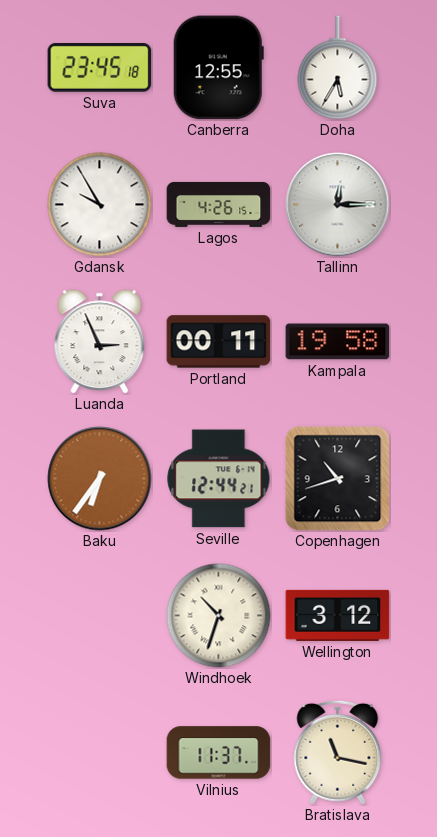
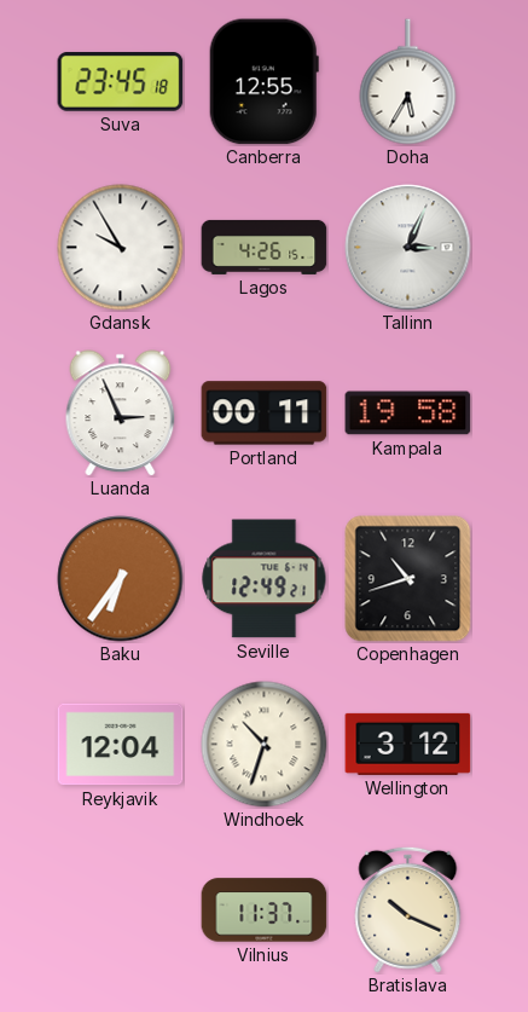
Tallinn: 12:15 -> 3:04
Seville: 12:44 -> 12:49
Reykjavik: none -> 12:04
Bratislava: 11:17 -> 10:19
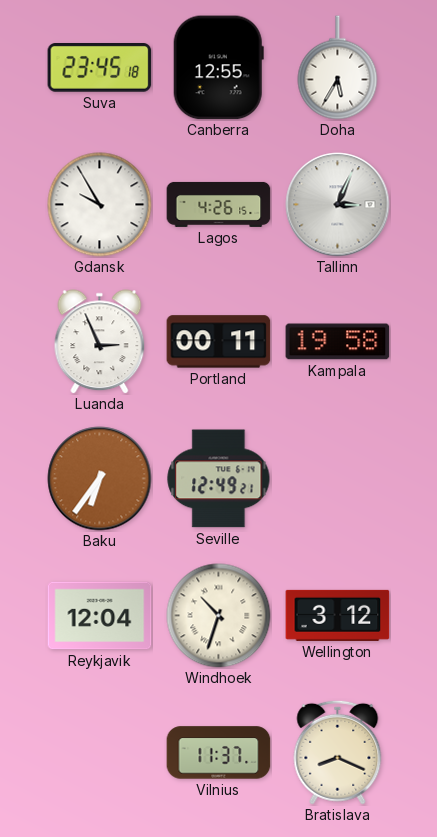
Copenhagen: 10:42 -> none
Bratislava: 10:19 -> 8:19
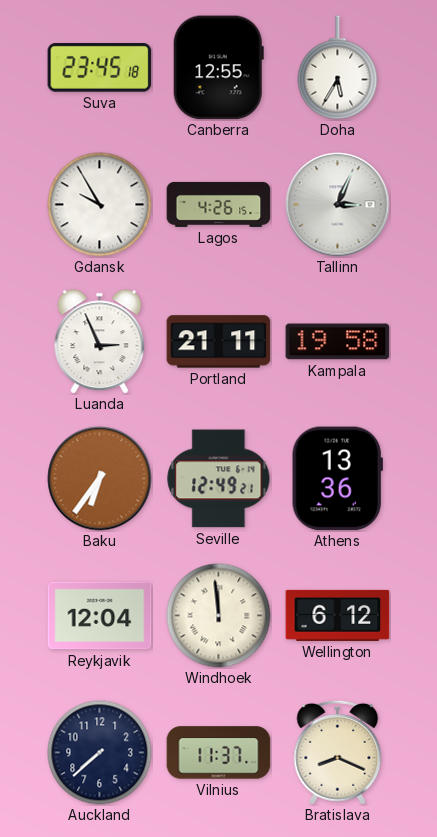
Portland: 00:11 -> 21:11
Athens: none -> 13:36
Windhoek: 10:33 -> 11:59
Wellington: 3:12 -> 6:12
Auckland: none -> 7:38
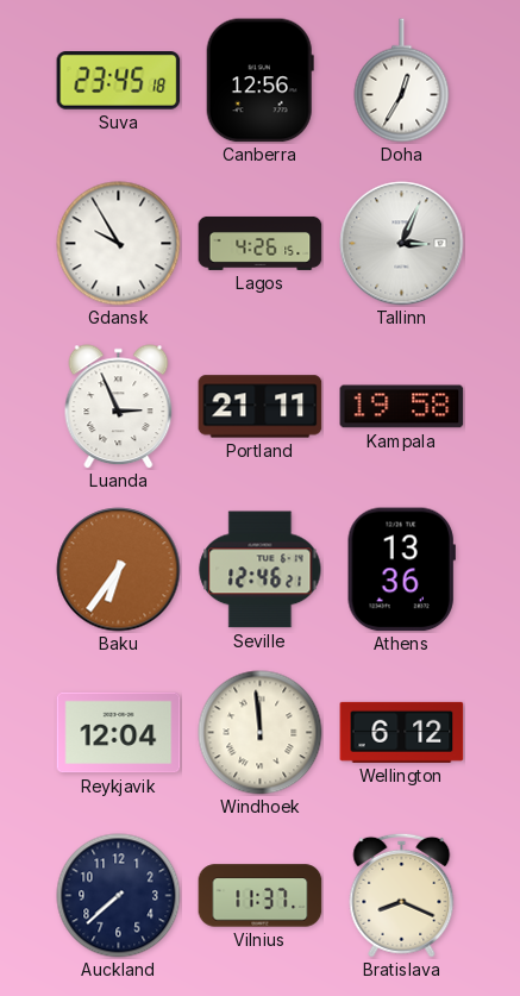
Canberra: 12:55 -> 12:56
Doha: 5:35 -> 12:35
Seville: 12:49 -> 12:46
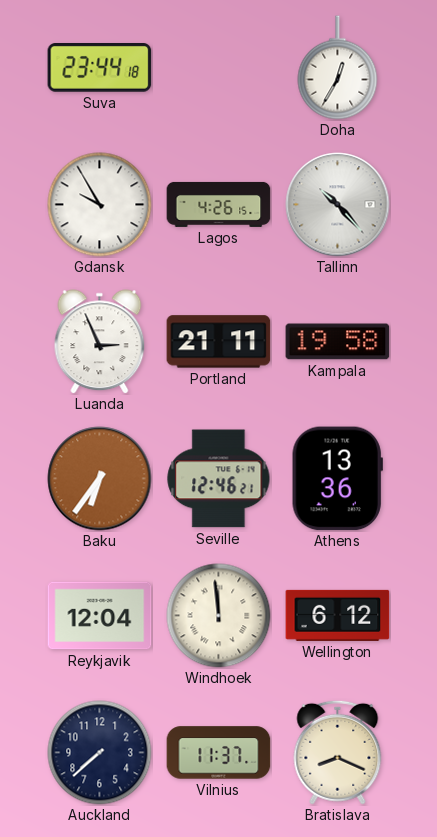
Suva: 23:45 -> 23:44
Canberra: 12:56 -> none
Tallinn: 3:04 -> 10:23
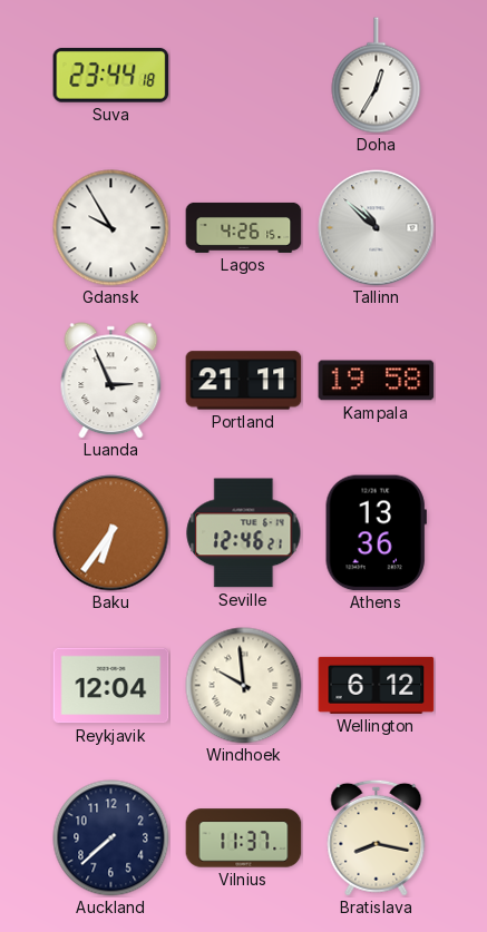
Tallinn: 10:23 -> 10:52
Windhoek: 11:59 -> 9:59
Bratislava: 8:19 -> 8:17
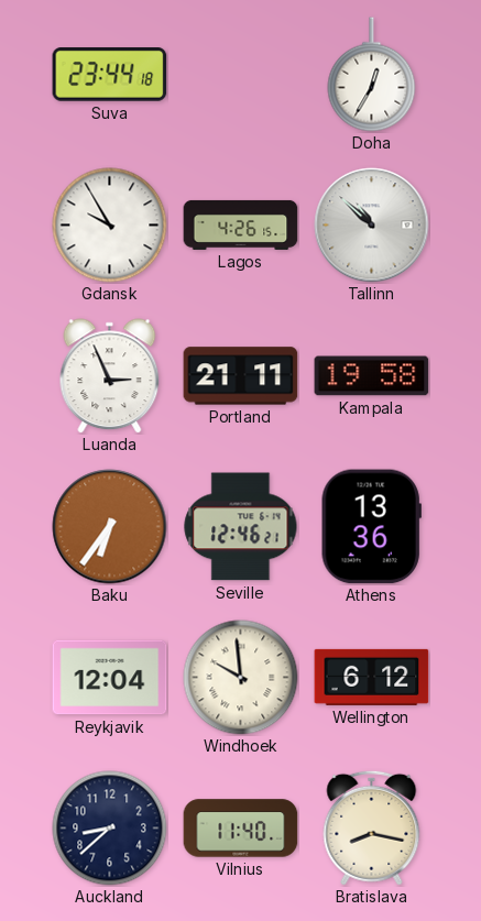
Auckland: 7:38 -> 8:38
Vilnius: 11:37 -> 11:40
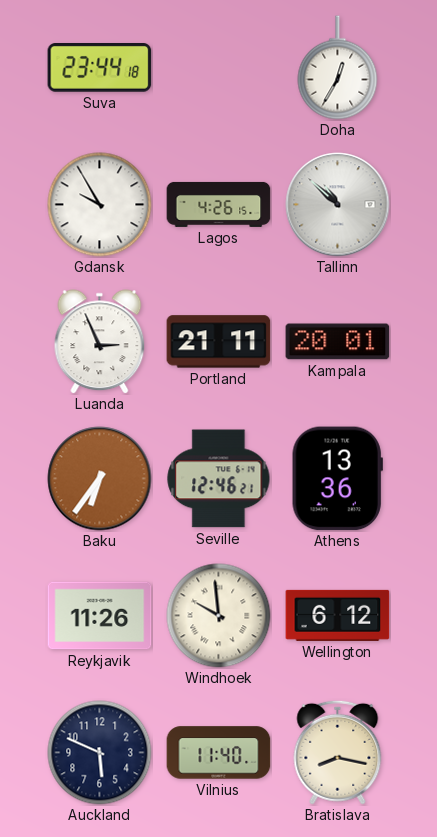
Kampala: 19:58 -> 20:01
Reykjavik: 12:04 -> 11:26
Auckland: 8:38 -> 5:49
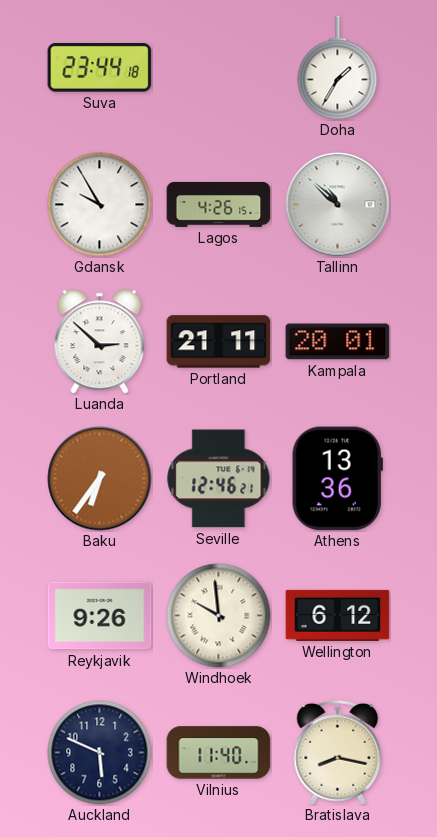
Doha: 12:35 -> 1:35
Luanda: 2:56 -> 2:52
Reykjavik: 11:26 -> 9:26
